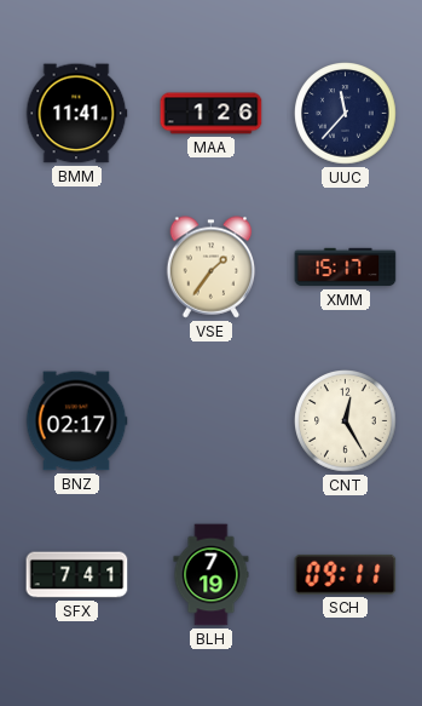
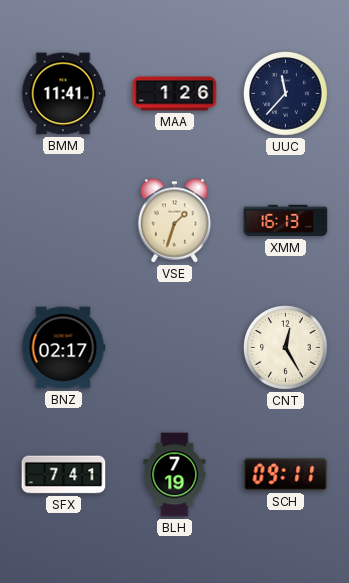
VSE: 1:36 -> 1:33
XMM: 15:17 -> 16:13
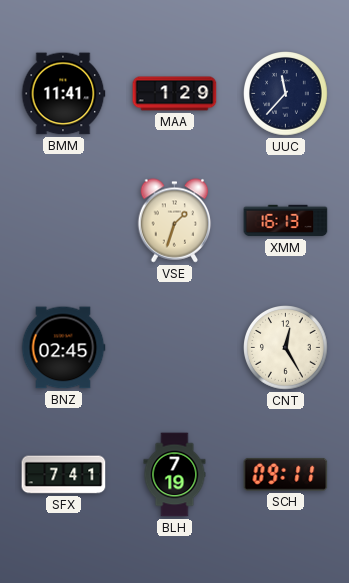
MAA: 1:26 -> 1:29
BNZ: 02:17 -> 02:45
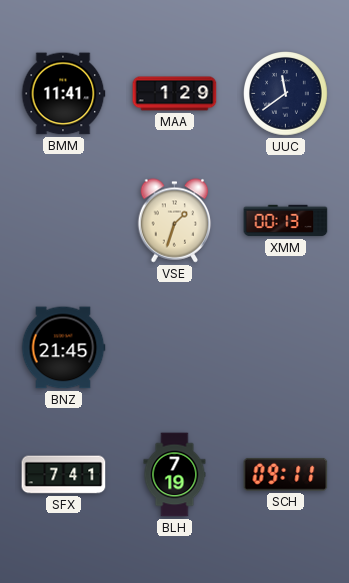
UUC: 11:37 -> 11:39
XMM: 16:13 -> 00:13
BNZ: 02:45 -> 21:45
CNT: 12:25 -> none
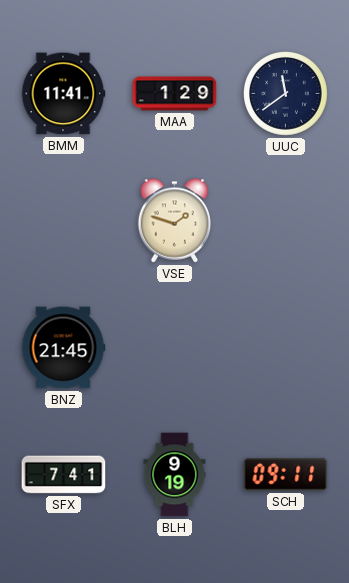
VSE: 1:33 -> 1:48
XMM: 00:13 -> none
BLH: 7:19 -> 9:19
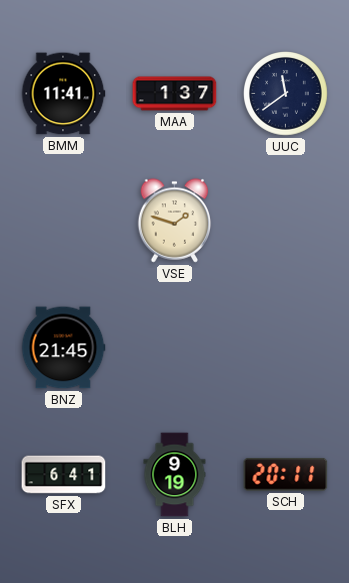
MAA: 1:29 -> 1:37
SFX: 7:41 -> 6:41
SCH: 09:11 -> 20:11
